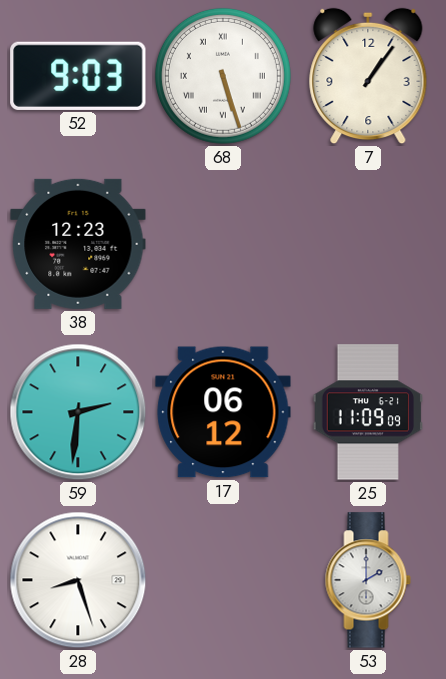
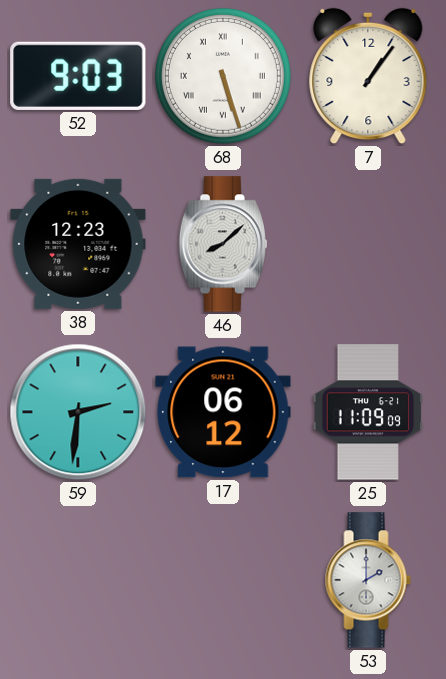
46: none -> 8:08
28: 8:27 -> none
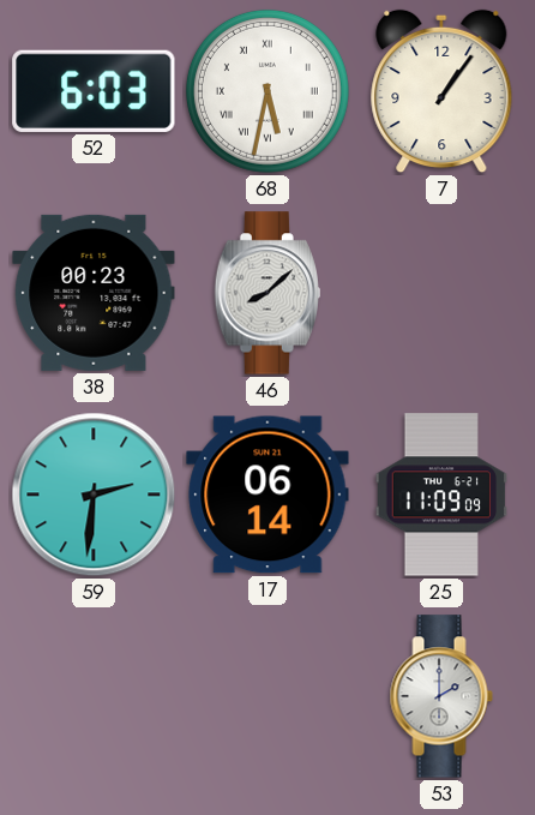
52: 9:03 -> 6:03
68: 5:27 -> 5:32
38: 12:23 -> 00:23
17: 06:12 -> 06:14
